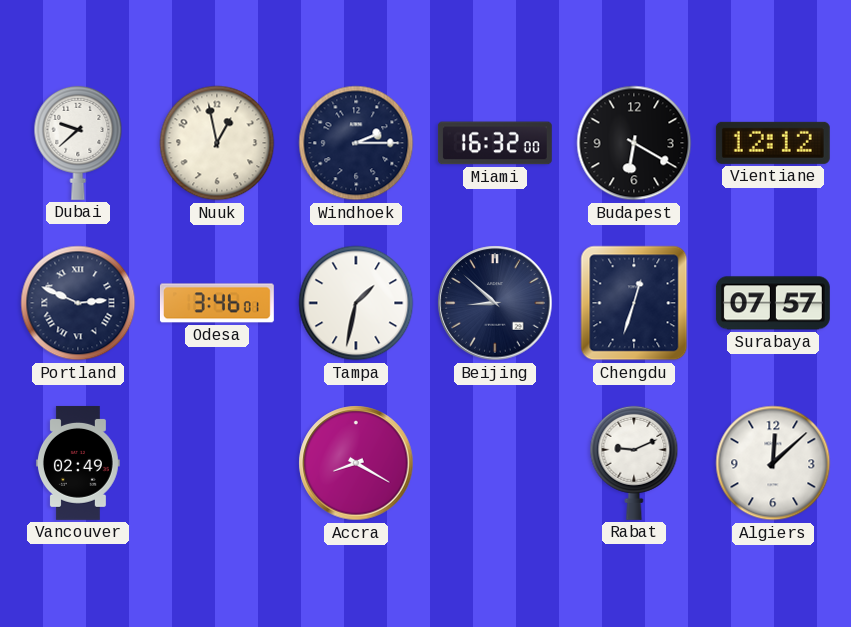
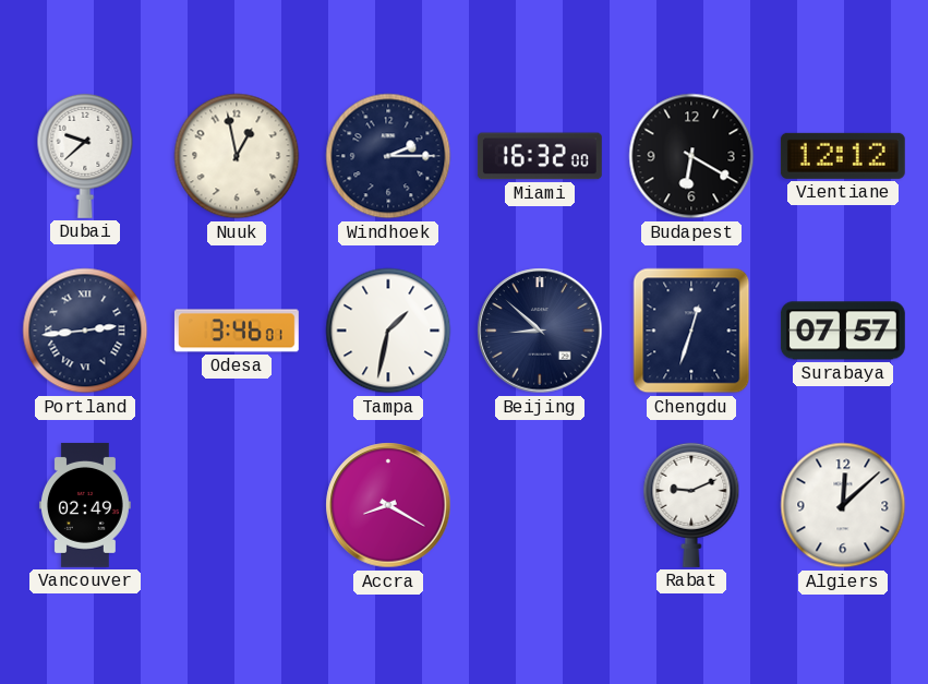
Portland: 2:49 -> 2:44
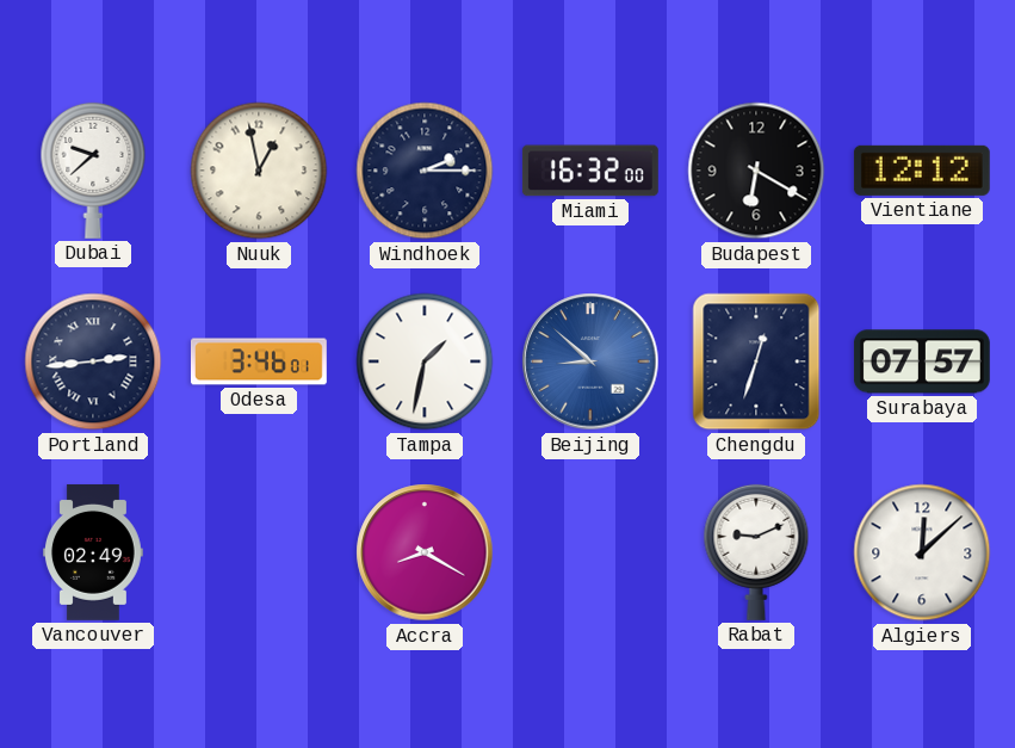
Beijing dial: navy -> blue
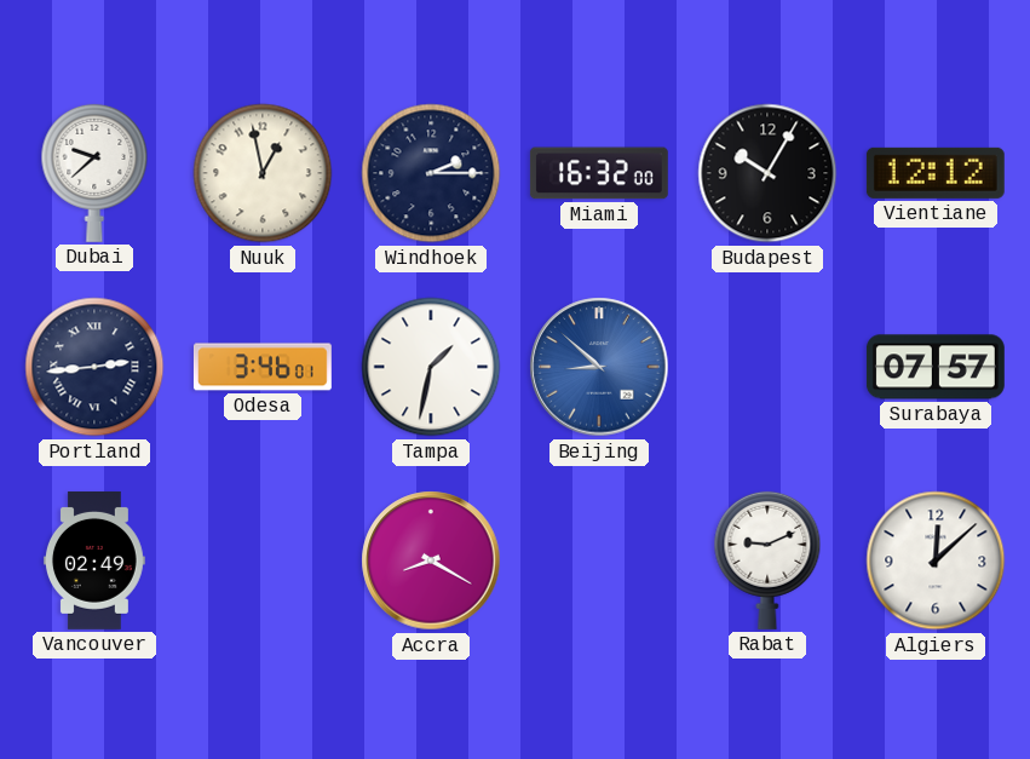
Budapest: 6:20 -> 10:05
Chengdu: 12:33 -> none
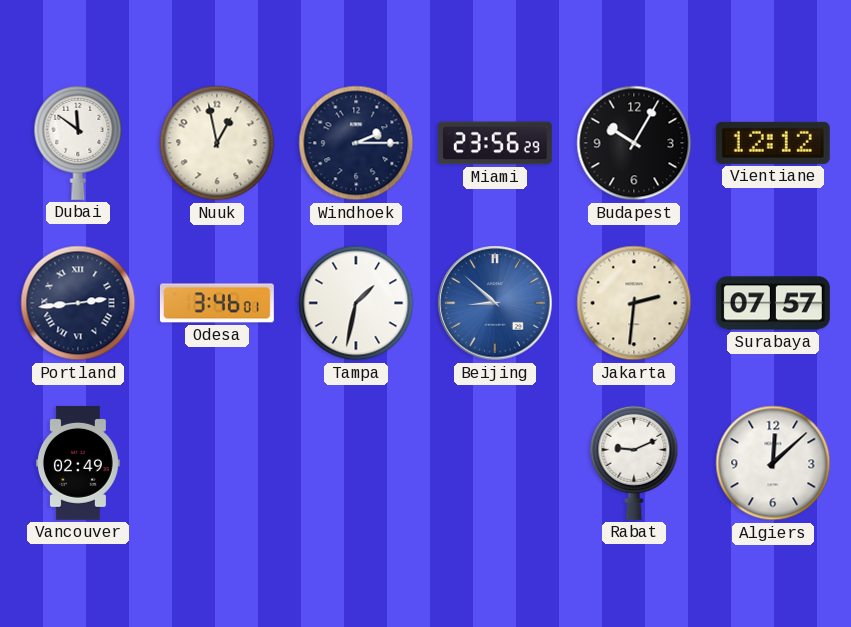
Dubai: 9:38 -> 11:51
Miami: 16:32 -> 23:56
Jakarta: none -> 2:31
Accra: 8:20 -> none
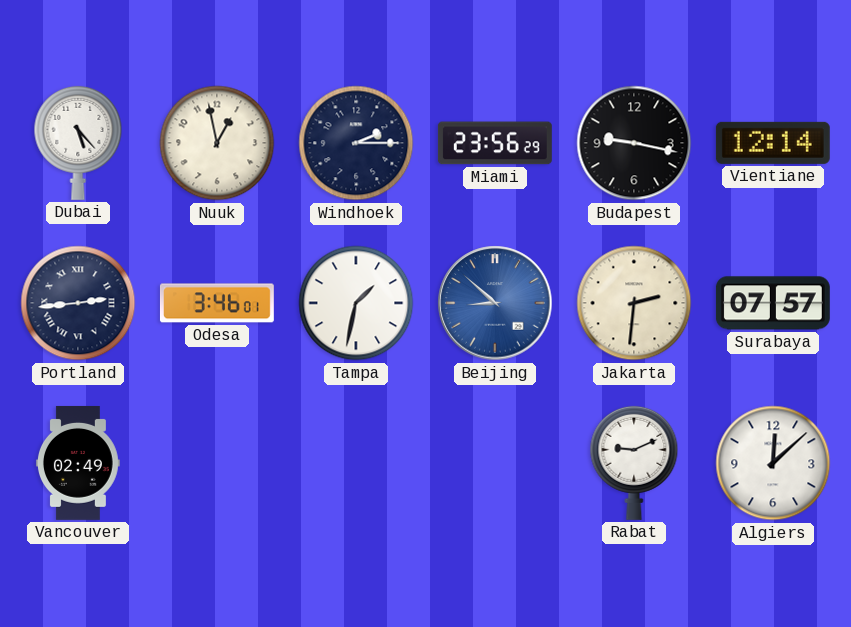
Dubai: 11:51 -> 5:23
Budapest: 10:05 -> 9:17
Vientiane: 12:12 -> 12:14
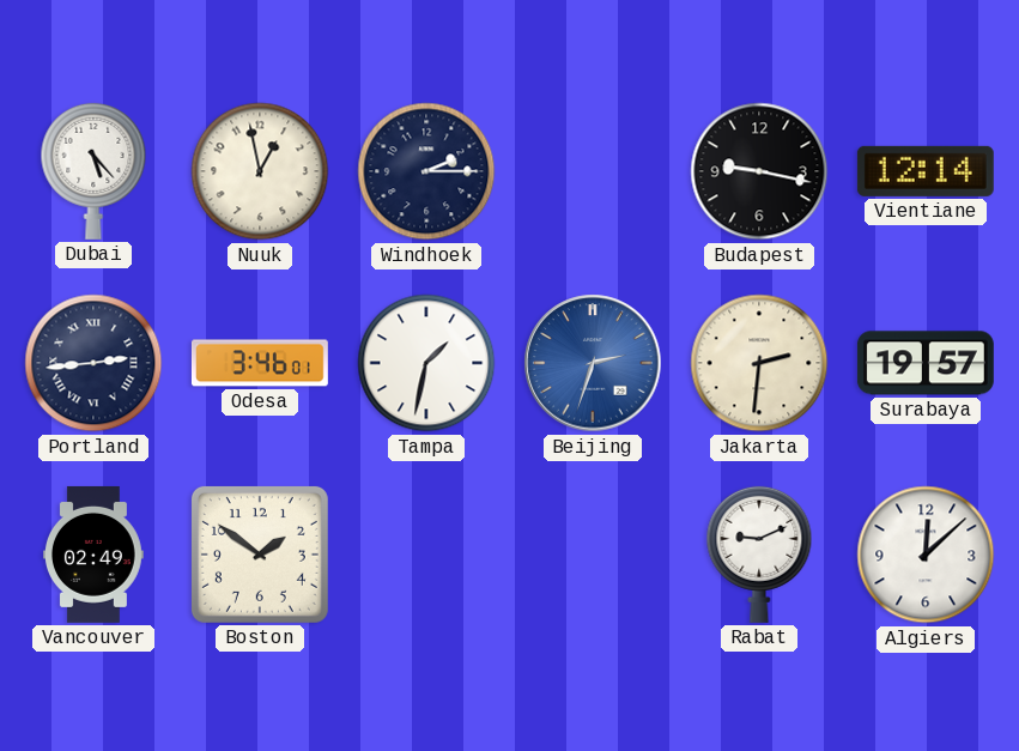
Miami: 23:56 -> none
Beijing: 8:52 -> 2:33
Surabaya: 07:57 -> 19:57
Boston: none -> 1:51
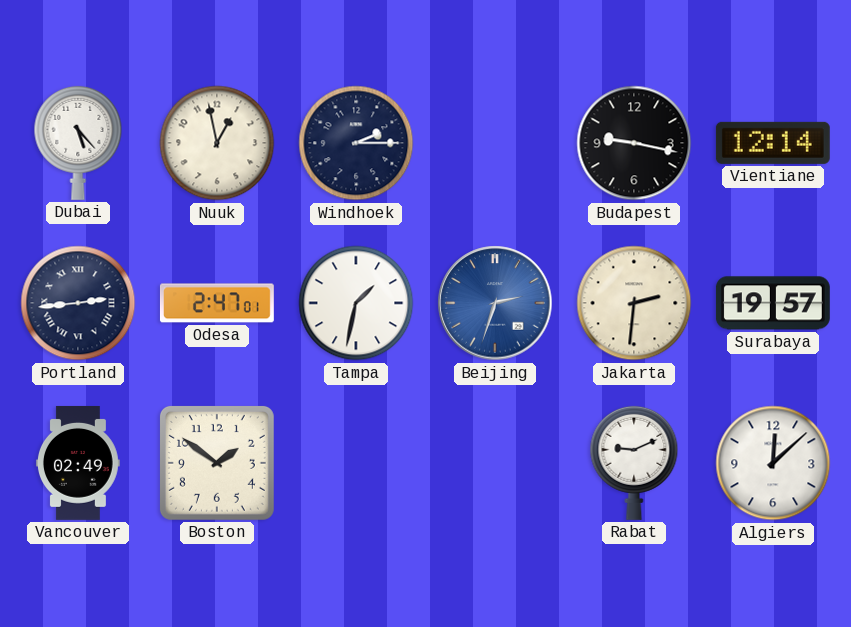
Odesa: 3:46 -> 2:47
